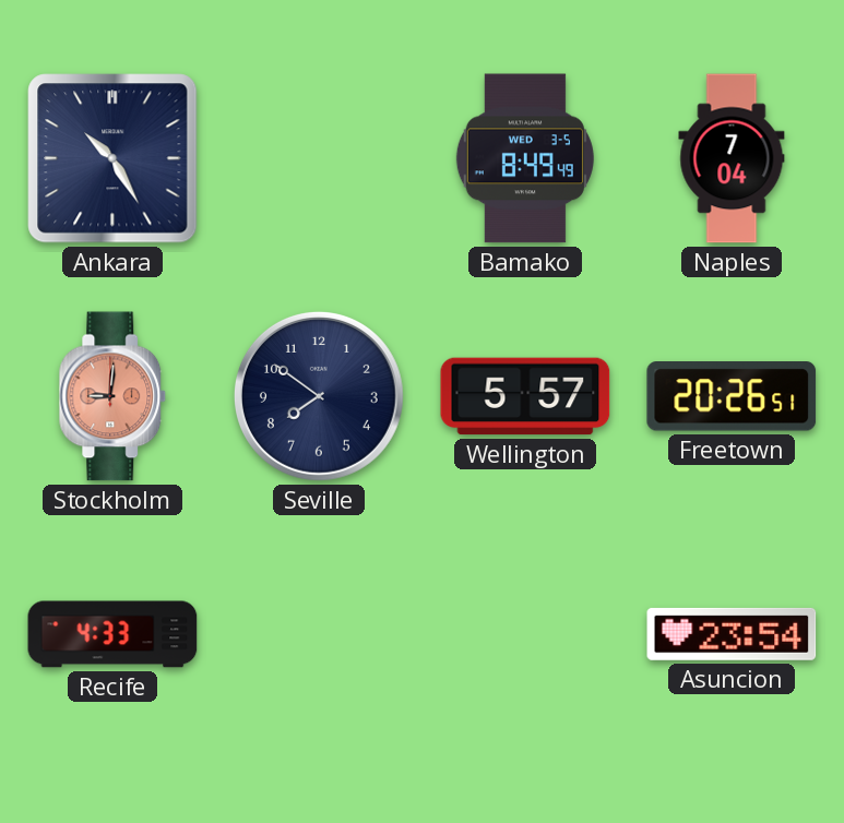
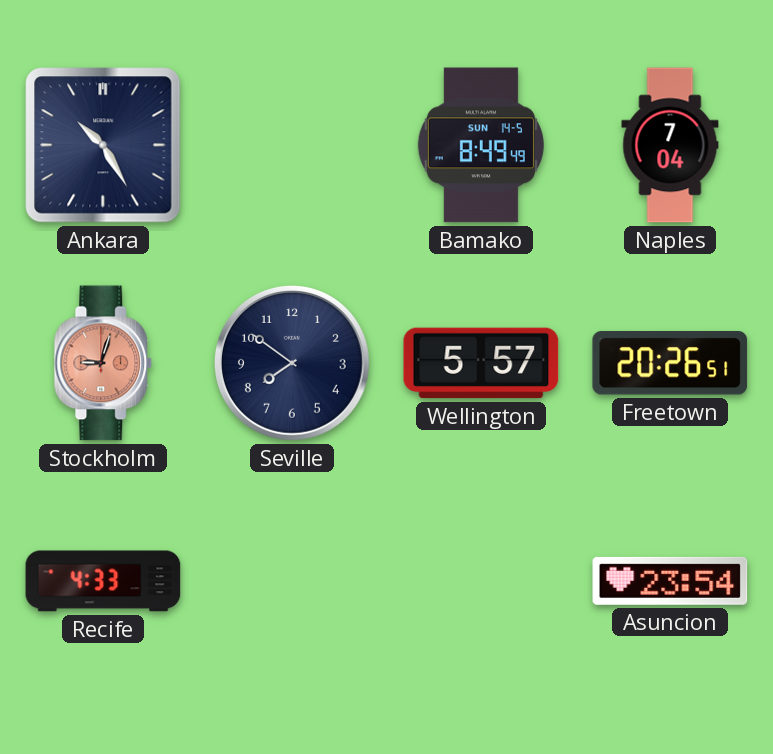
Bamako date: WED 3-5 -> SUN 14-5
Stockholm: 9:01 -> 9:03
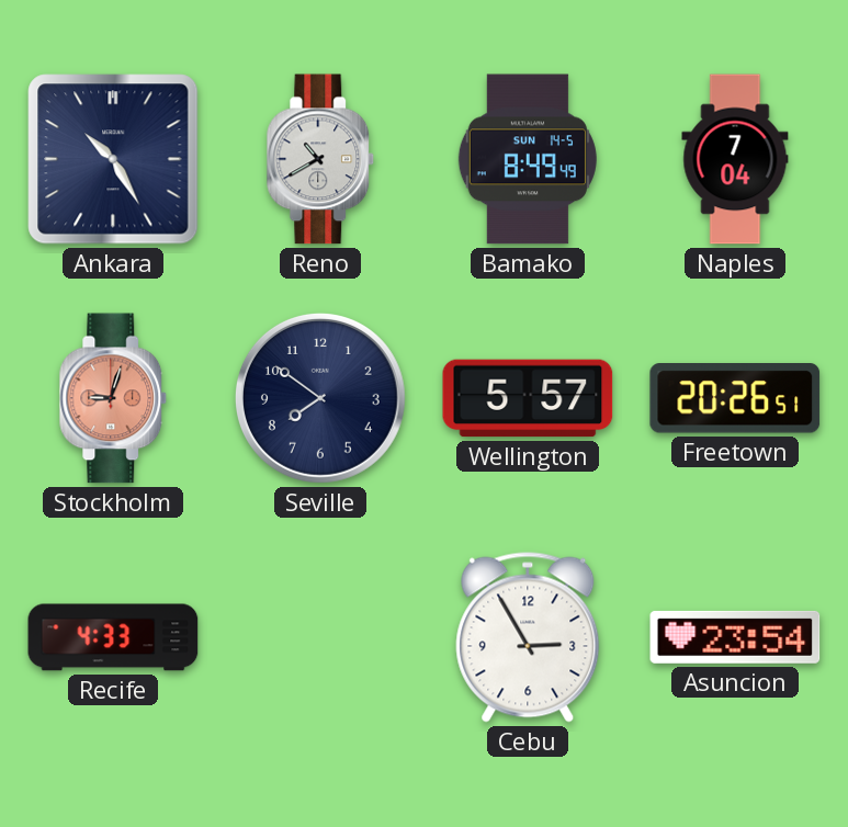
Reno: none -> 10:40
Cebu: none -> 2:55
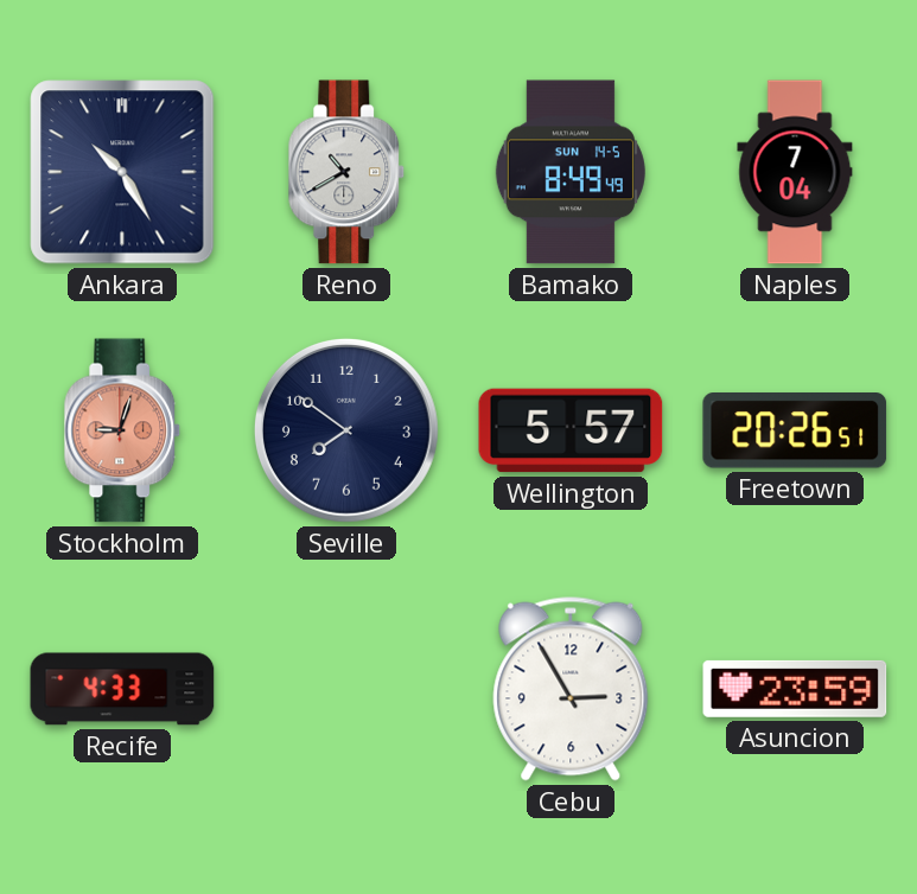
Asuncion: 23:54 -> 23:59
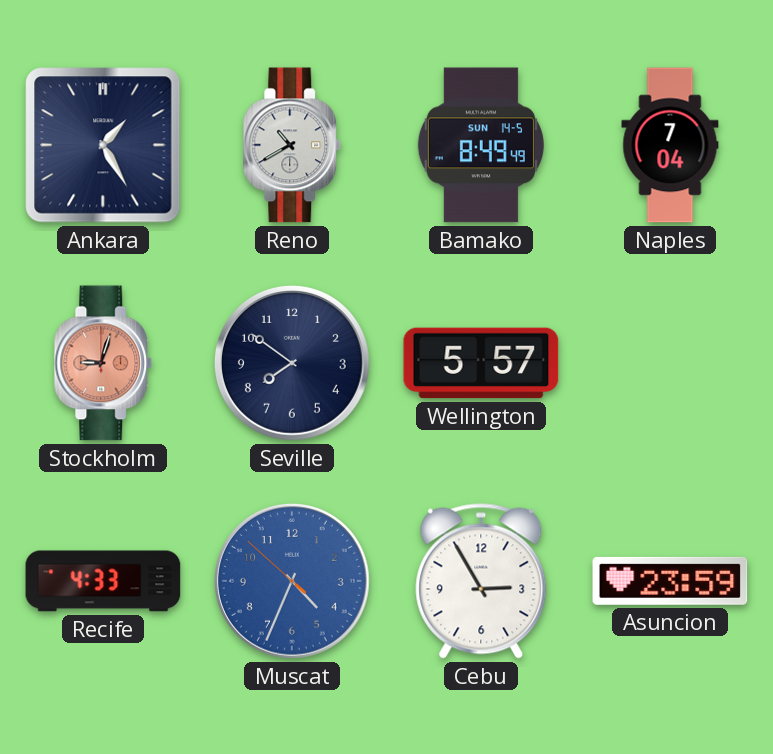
Ankara: 10:25 -> 1:25
Freetown: 20:26 -> none
Muscat: none -> 4:33
